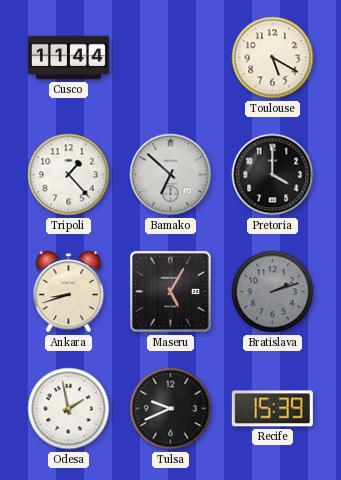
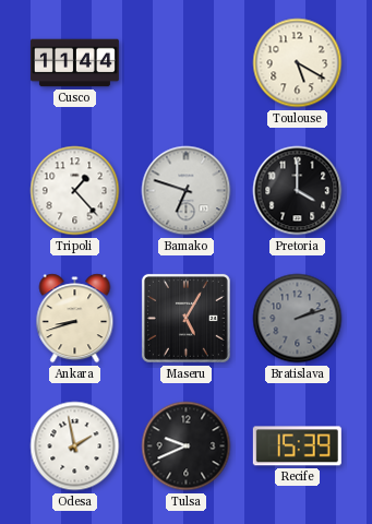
Bamako: 6:52 -> 6:48
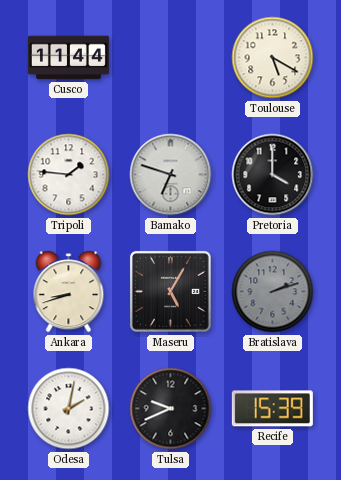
Tripoli: 1:23 -> 1:46
Odesa: 1:58 -> 2:02
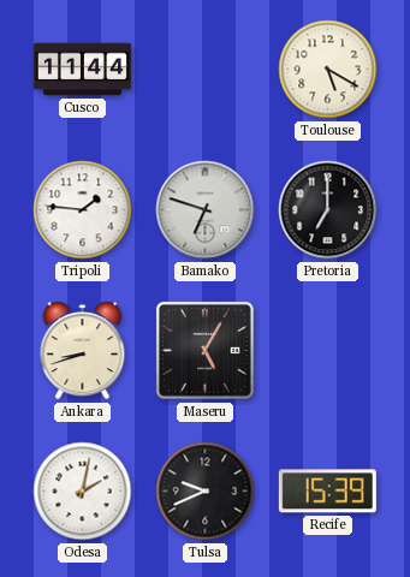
Pretoria: 4:00 -> 7:00
Bratislava: 2:12 -> none
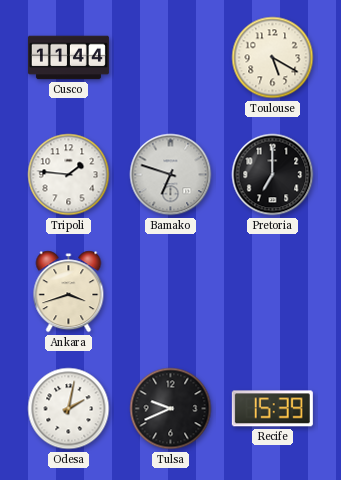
Ankara: 8:42 -> 3:42
Maseru: 5:05 -> none
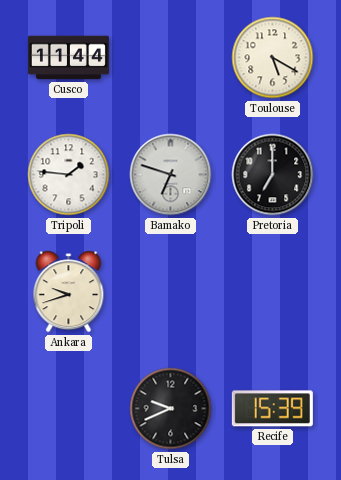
Ankara: 3:42 -> 9:42
Odesa: 2:02 -> none
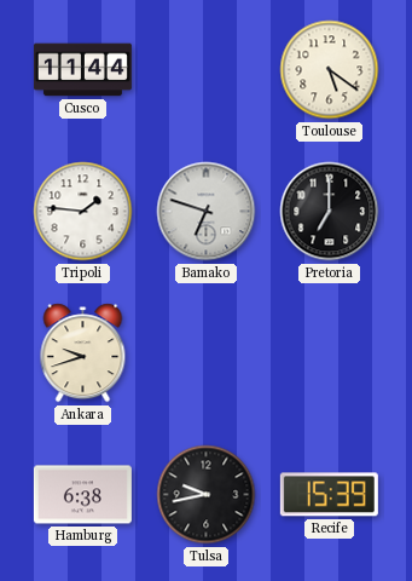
Toulouse: 5:20 -> 5:21
Hamburg: none -> 6:38
Tulsa: 9:41 -> 9:43
